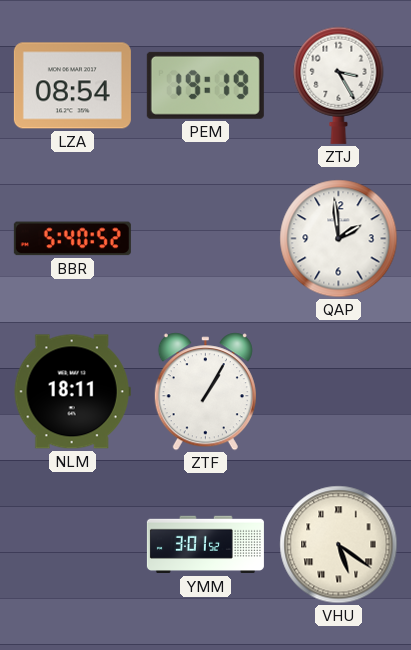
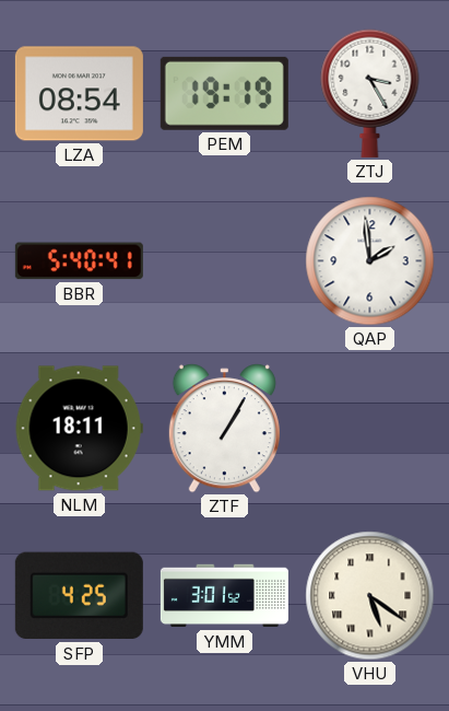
BBR: 5:40:52 -> 5:40:41
SFP: none -> 4:25
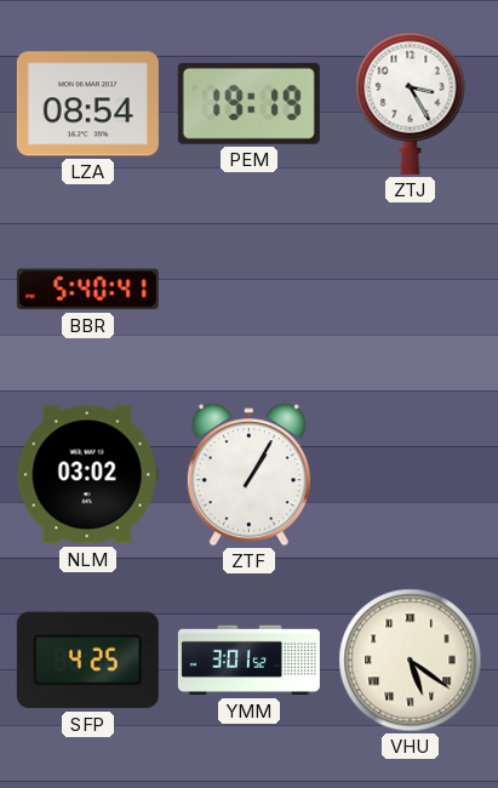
QAP: 1:59 -> none
NLM: 18:11 -> 03:02
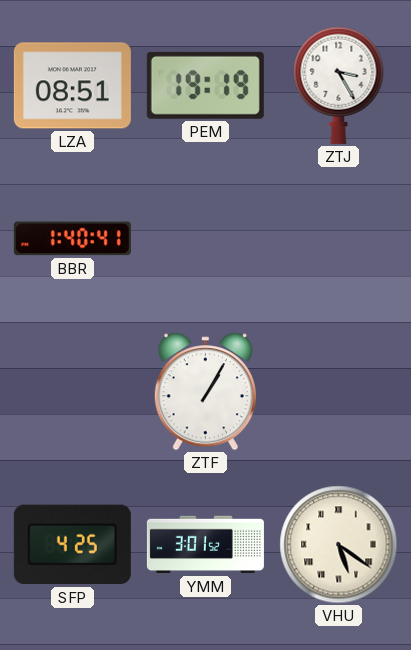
LZA: 08:54 -> 08:51
BBR: 5:40 -> 1:40
NLM: 03:02 -> none
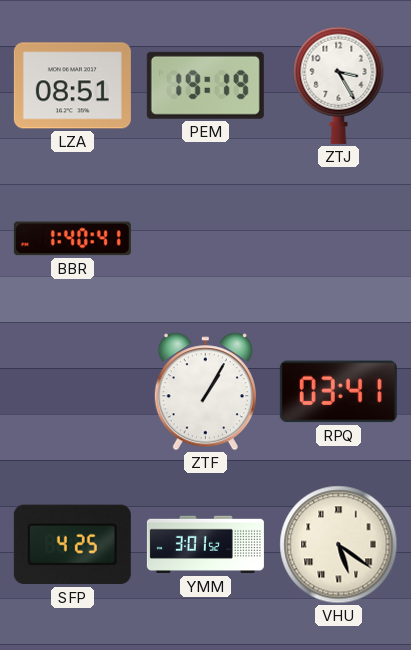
RPQ: none -> 03:41
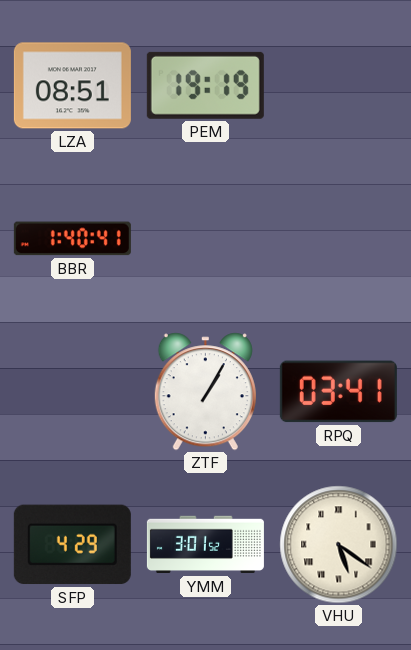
ZTJ: 3:25 -> none
SFP: 4:25 -> 4:29
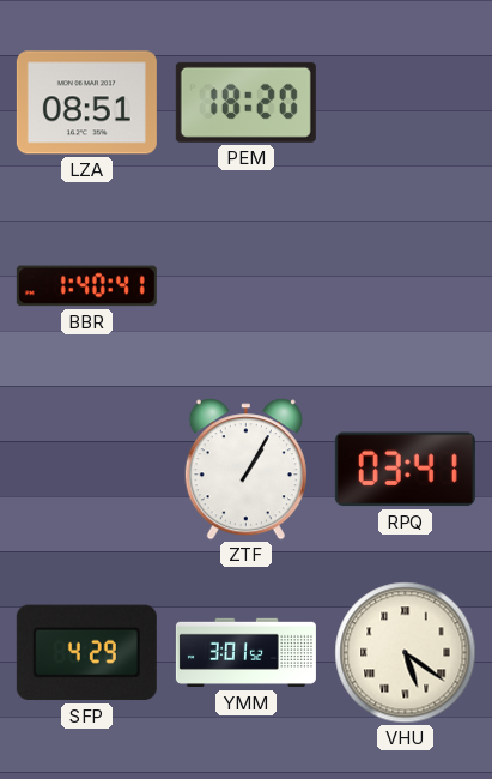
PEM: 19:19 -> 18:20
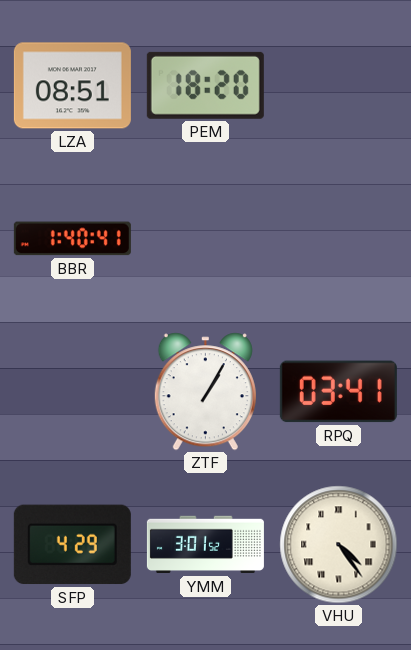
VHU: 5:21 -> 4:24
